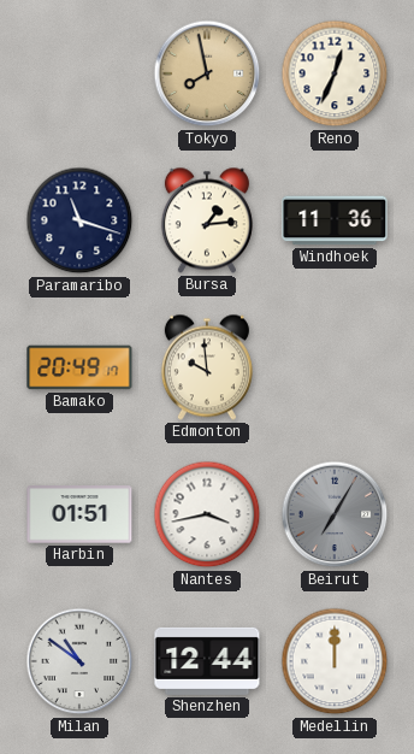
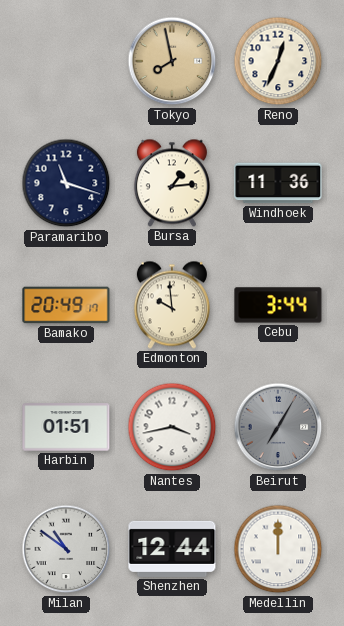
Cebu: none -> 3:44
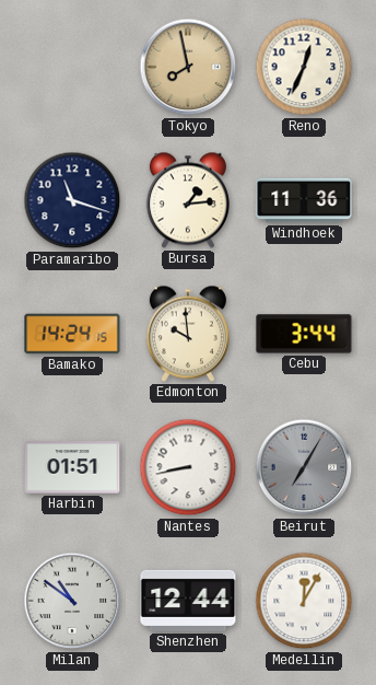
Bamako: 20:49 -> 14:24
Nantes: 3:43 -> 8:43
Medellin: 12:00 -> 12:05
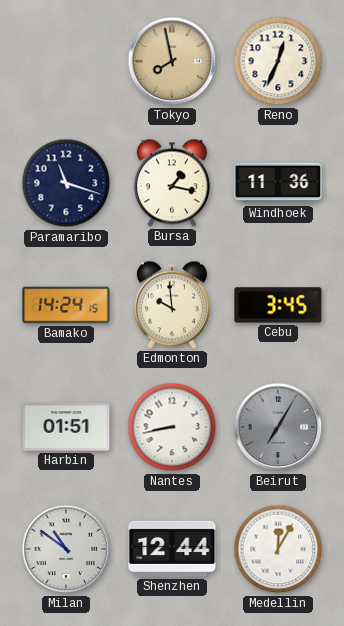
Bursa: 1:14 -> 1:17
Cebu: 3:44 -> 3:45
